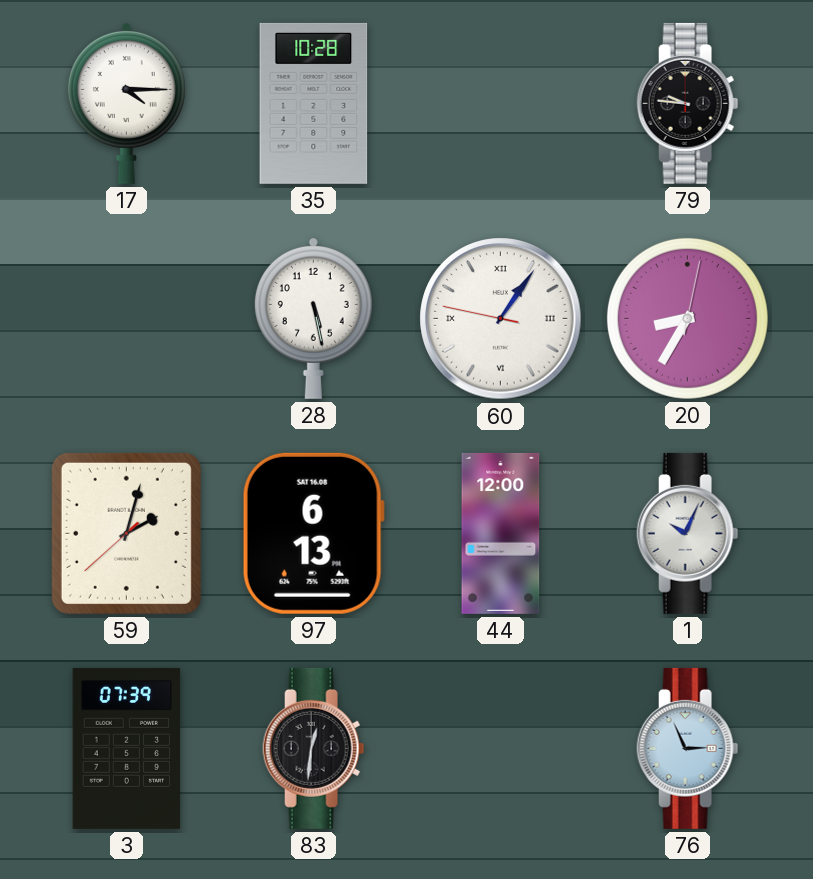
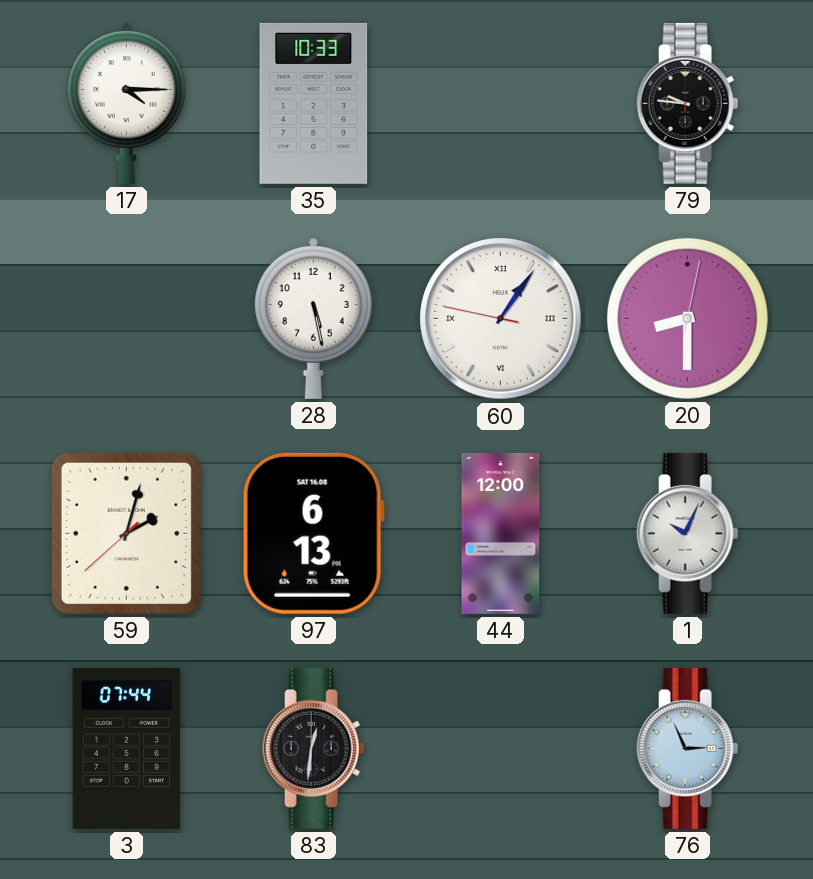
35: 10:28 -> 10:33
20: 8:35 -> 8:30
3: 07:39 -> 07:44
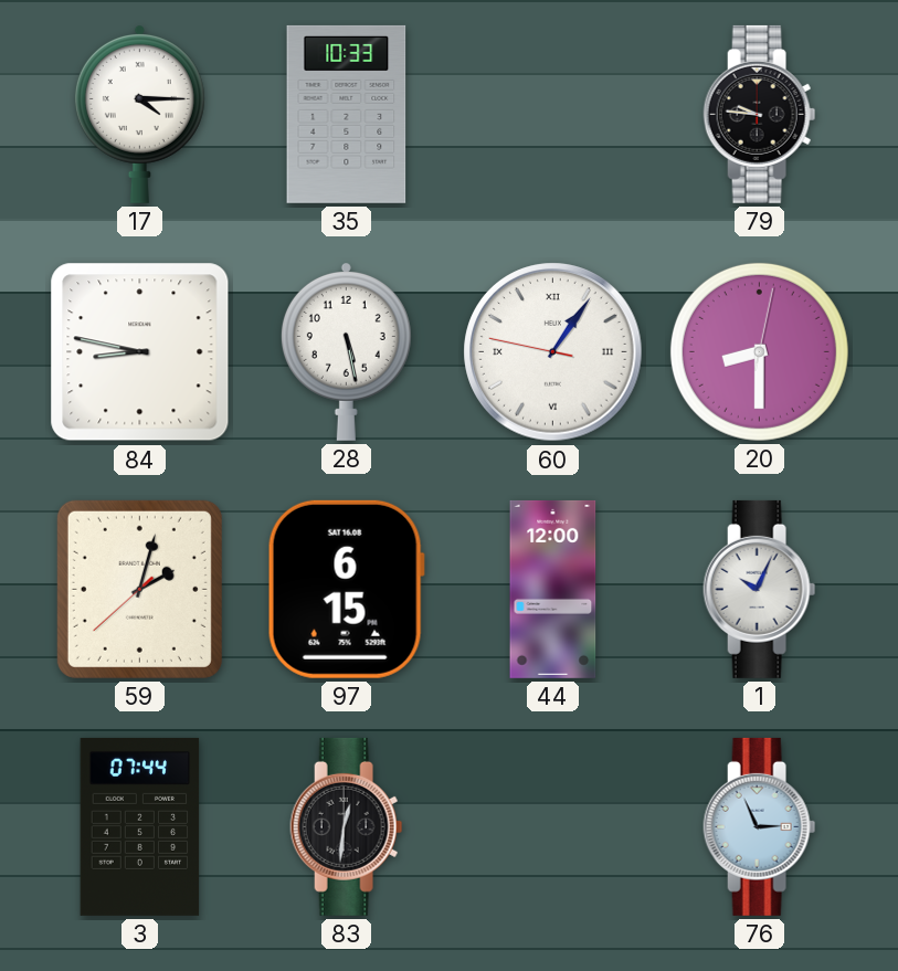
84: none -> 8:47
97: 6:13 -> 6:15
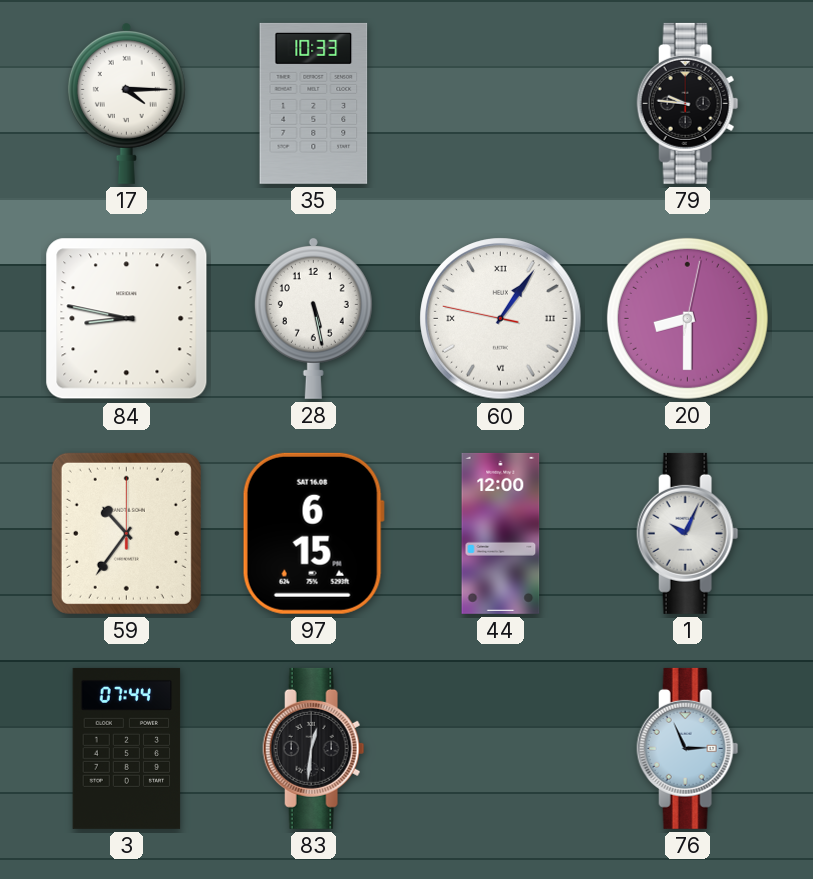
59: 2:02 -> 10:36
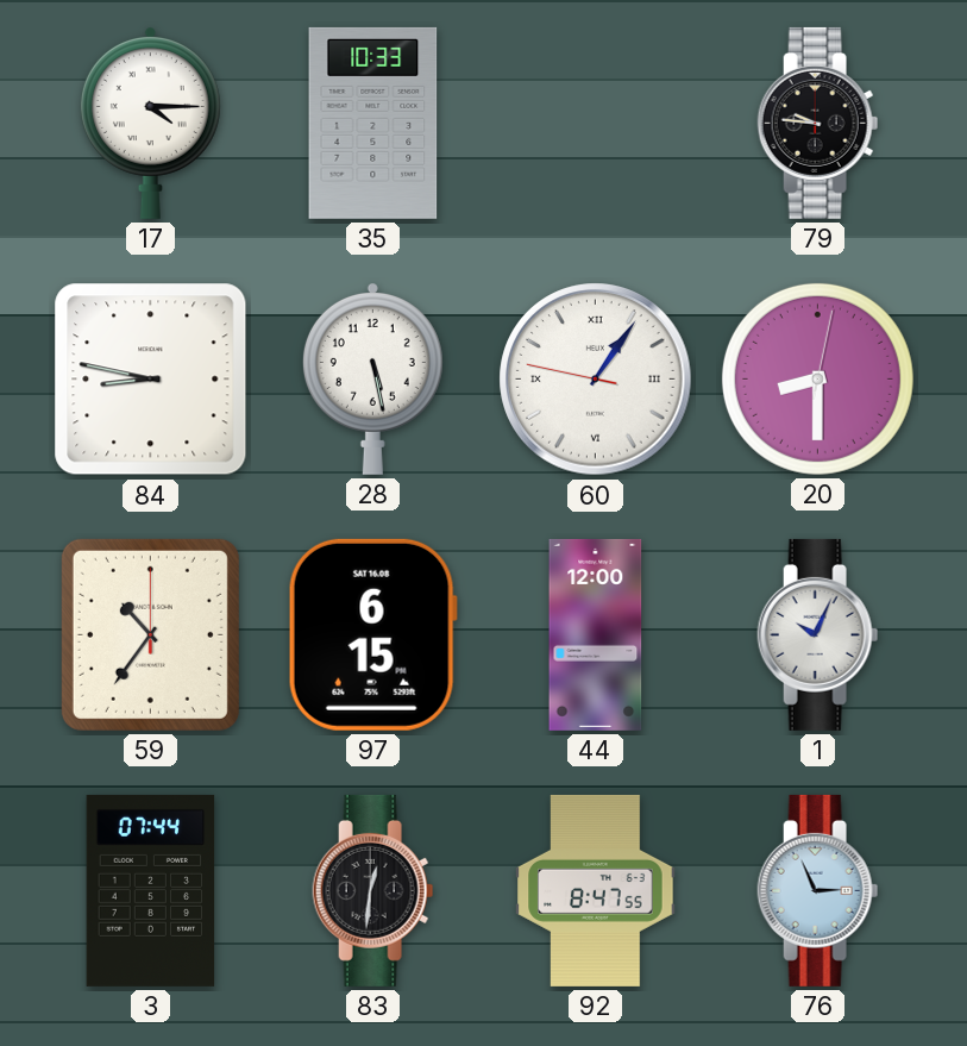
92: none -> 8:47
